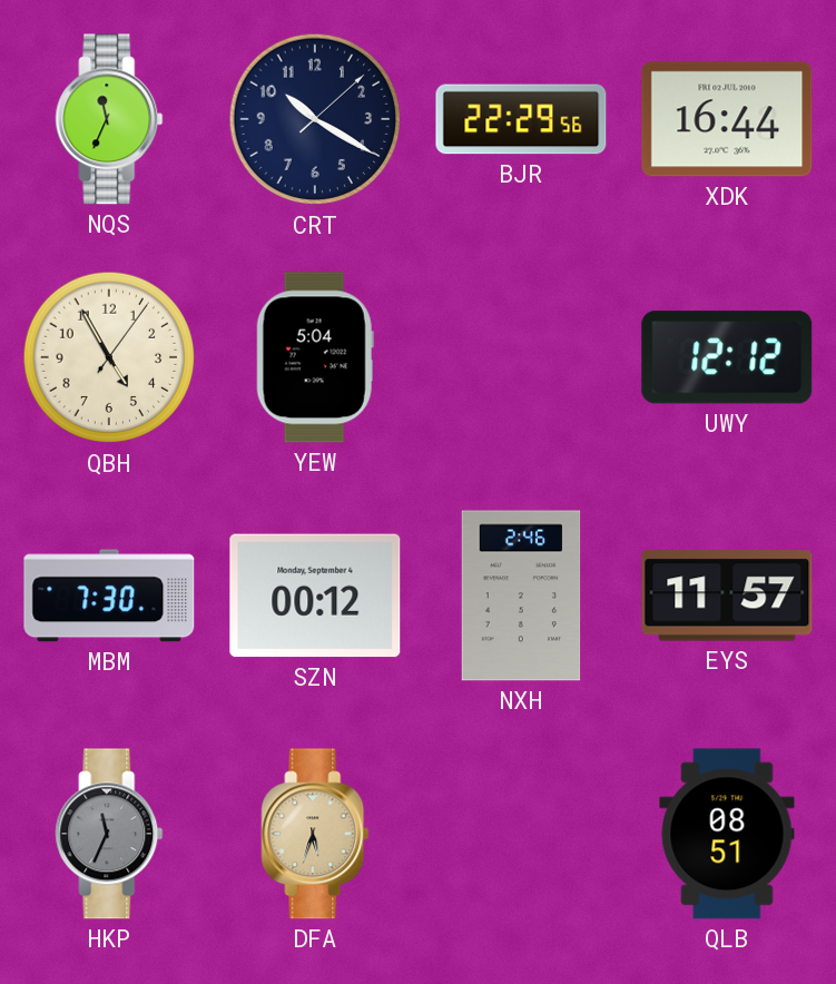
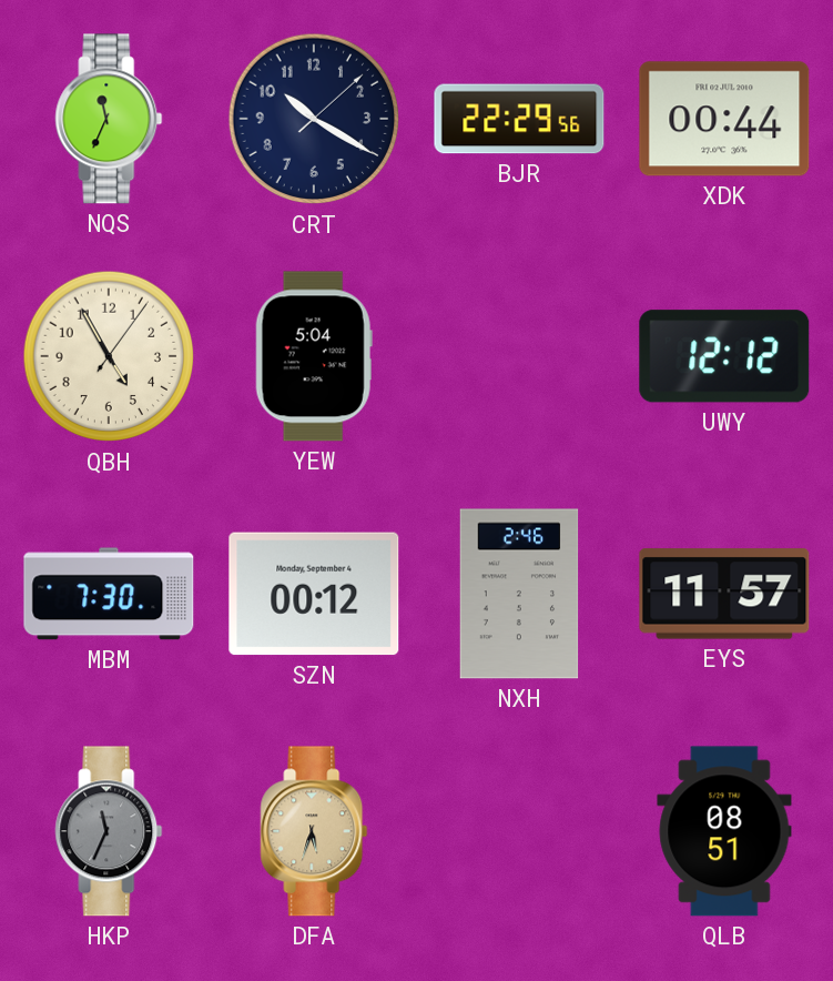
XDK: 16:44 -> 00:44
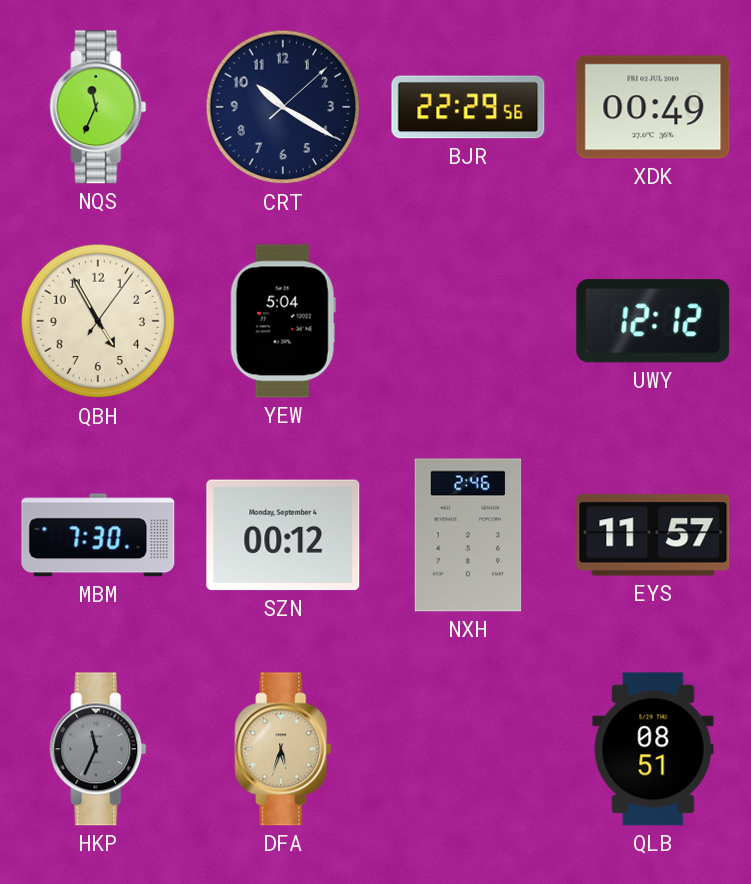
XDK: 00:44 -> 00:49
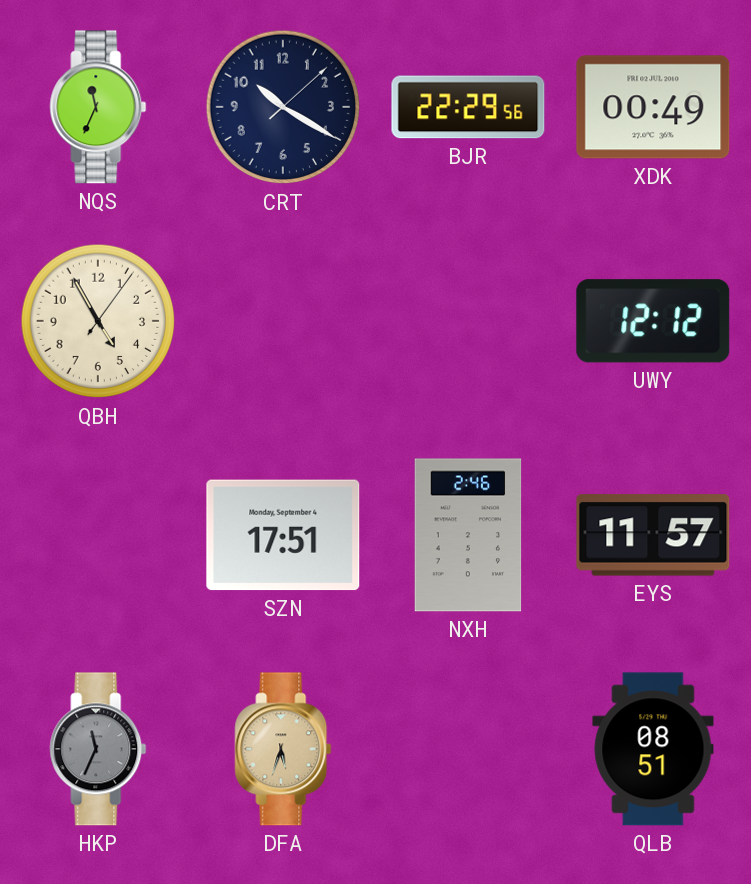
YEW: 5:04 -> none
MBM: 7:30 -> none
SZN: 00:12 -> 17:51
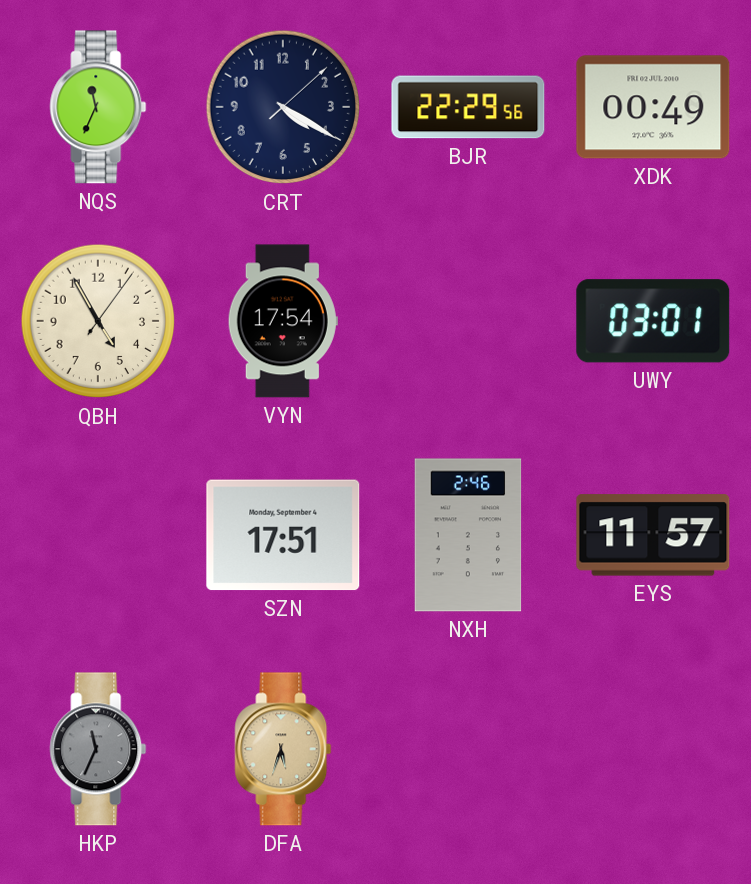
CRT: 10:20 -> 4:20
VYN: none -> 17:54
UWY: 12:12 -> 03:01
QLB: 08:51 -> none
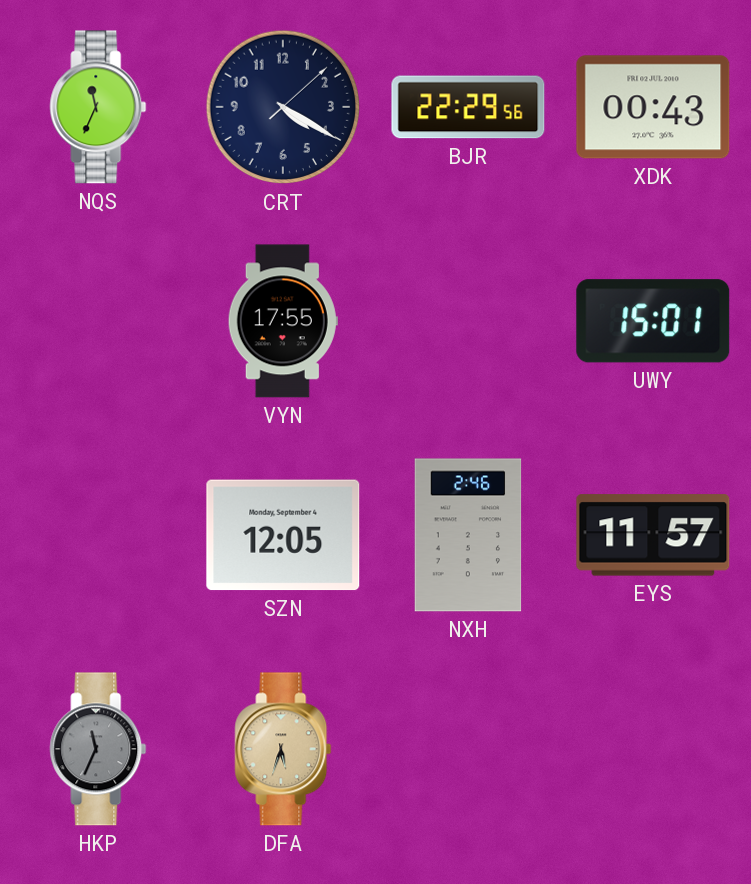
XDK: 00:49 -> 00:43
QBH: 4:55 -> none
VYN: 17:54 -> 17:55
UWY: 03:01 -> 15:01
SZN: 17:51 -> 12:05
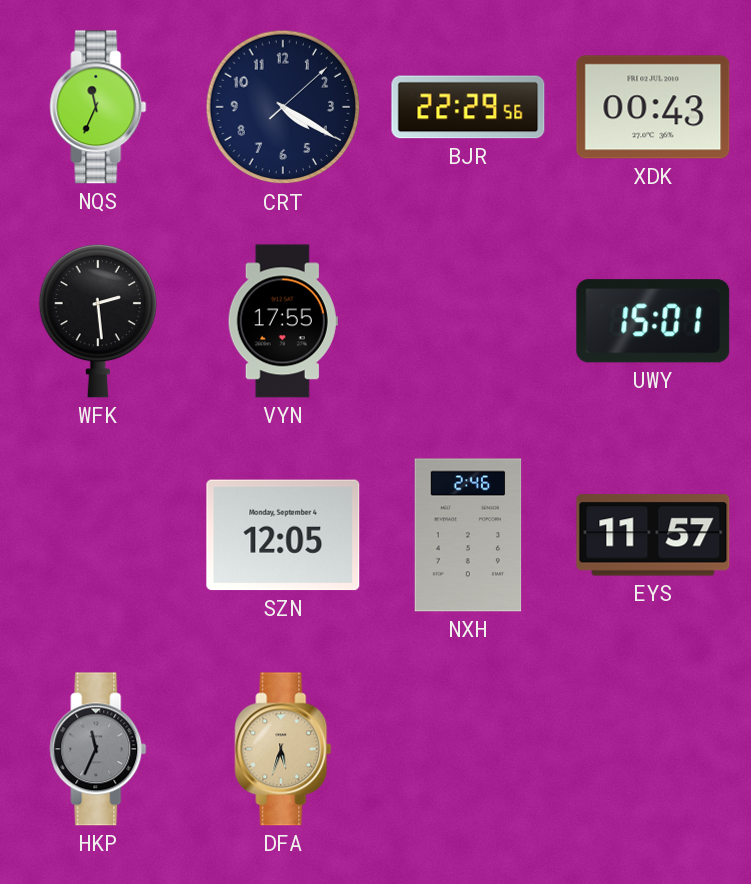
WFK: none -> 2:29
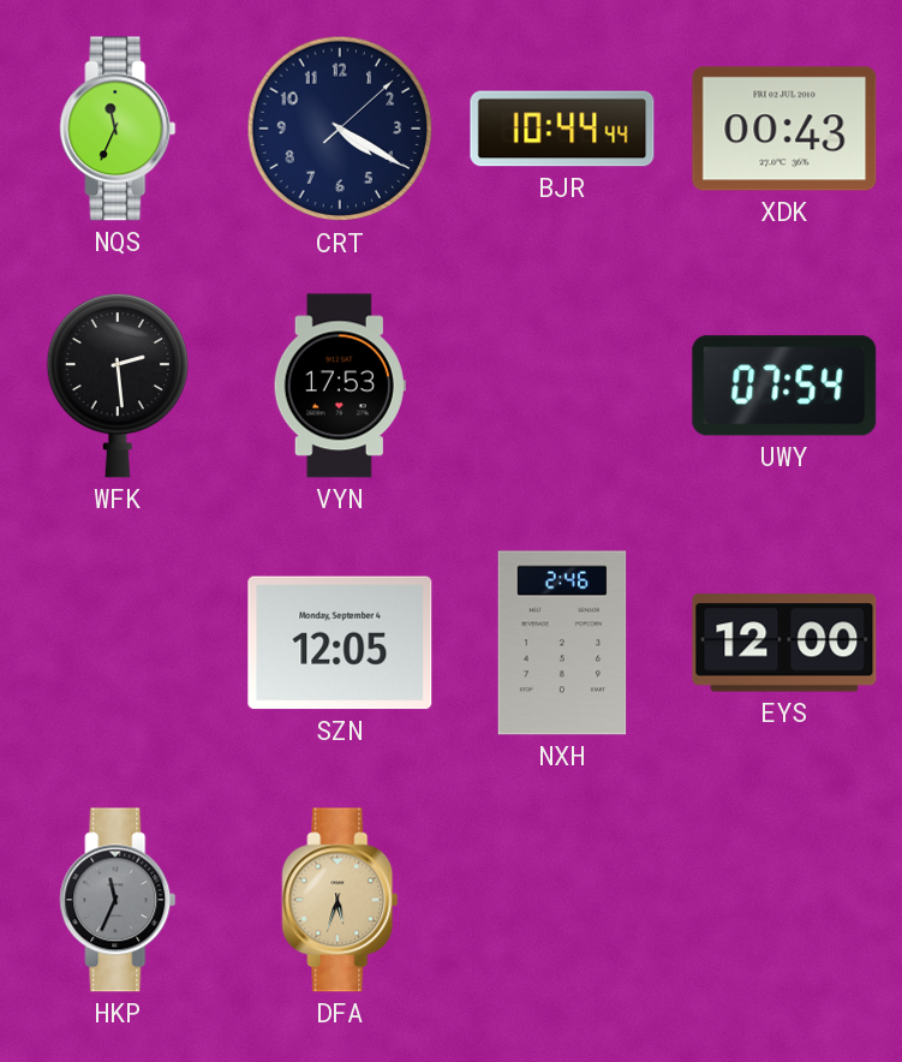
BJR: 22:29 -> 10:44
VYN: 17:55 -> 17:53
UWY: 15:01 -> 07:54
EYS: 11:57 -> 12:00
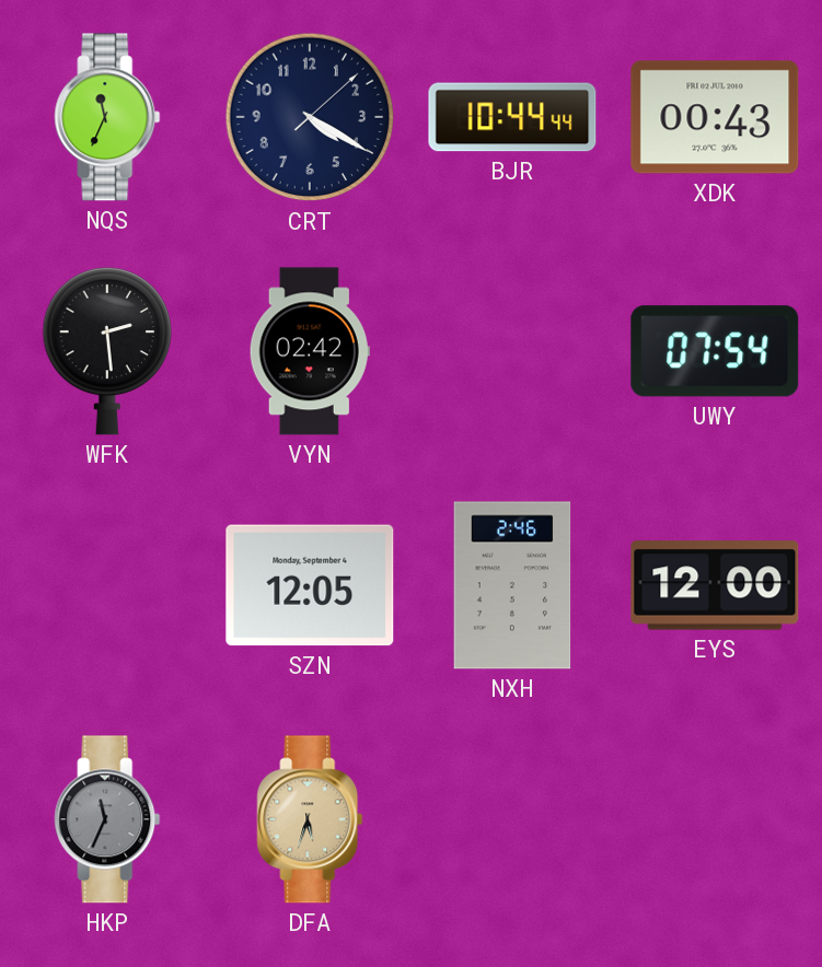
VYN: 17:53 -> 02:42
